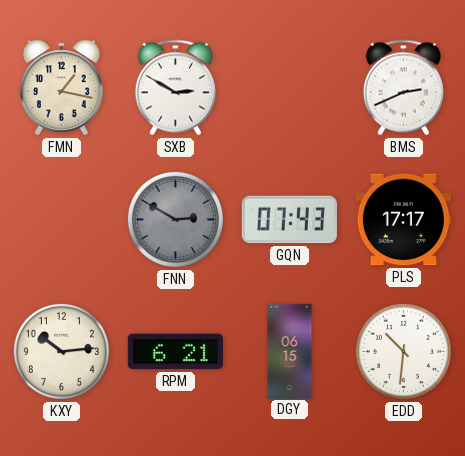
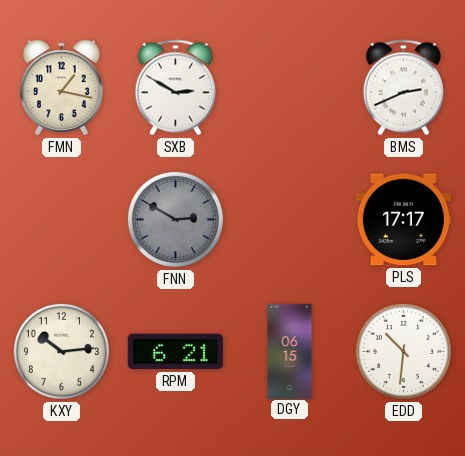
GQN: 07:43 -> none
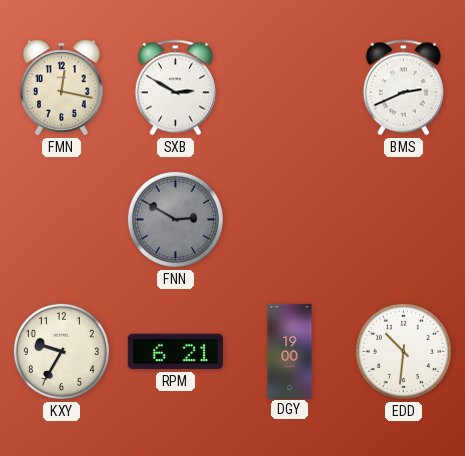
FMN: 1:17 -> 12:17
PLS: 17:17 -> none
KXY: 10:14 -> 9:35
DGY: 06:15 -> 19:00
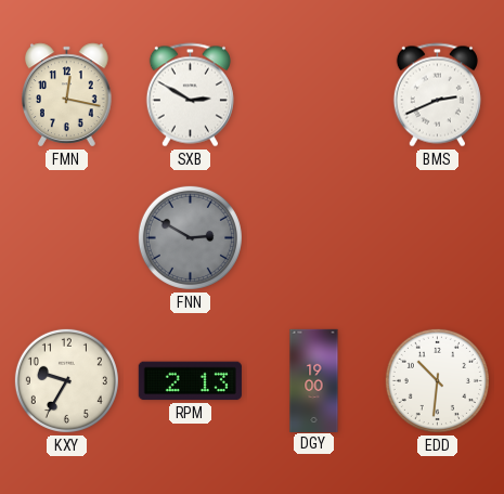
RPM: 6:21 -> 2:13
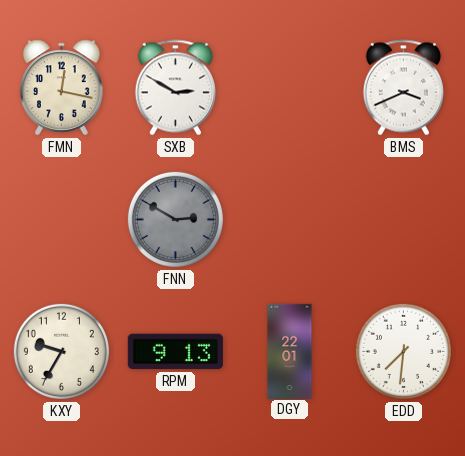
BMS: 2:41 -> 3:41
RPM: 2:13 -> 9:13
DGY: 19:00 -> 22:01
EDD: 10:31 -> 7:31
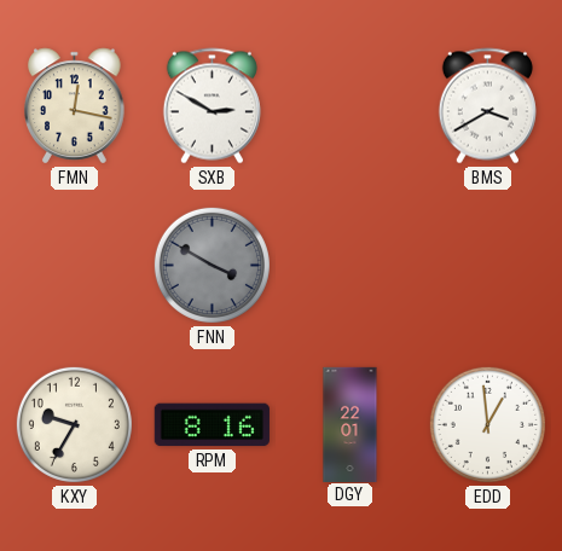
BMS: 3:41 -> 3:40
FNN: 2:50 -> 3:50
RPM: 9:13 -> 8:16
EDD: 7:31 -> 12:59
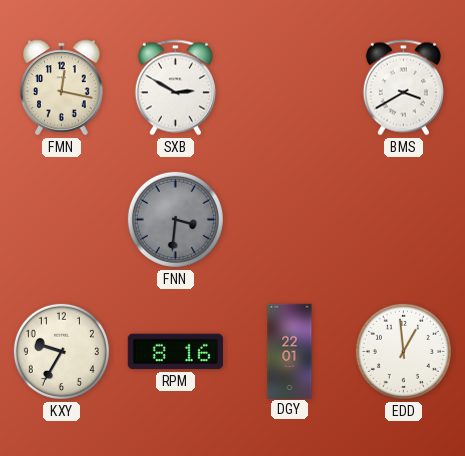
FNN: 3:50 -> 3:31
